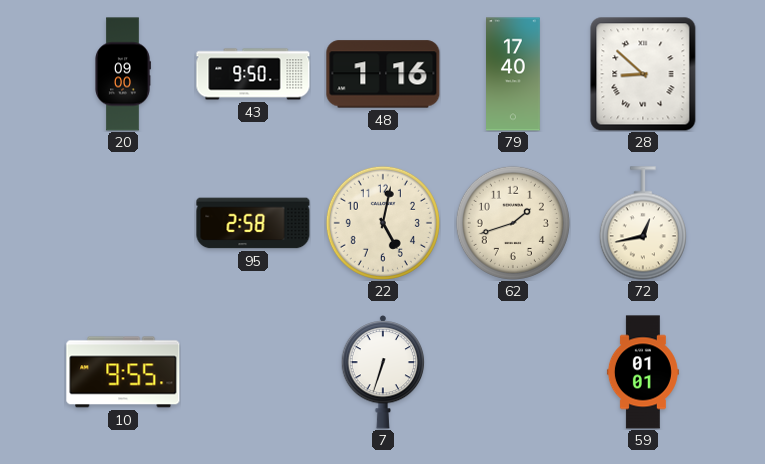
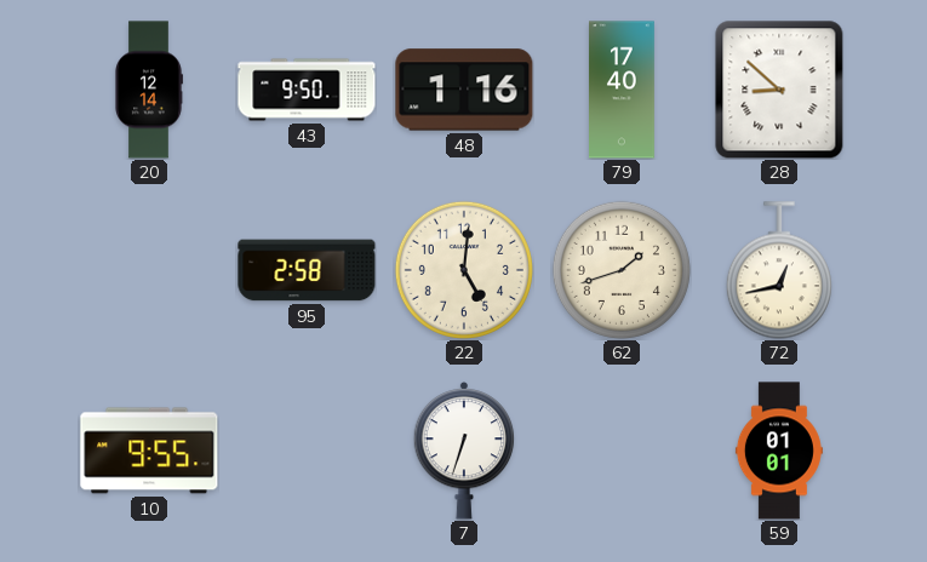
20: 09:00 -> 12:14
22: 5:02 -> 5:01
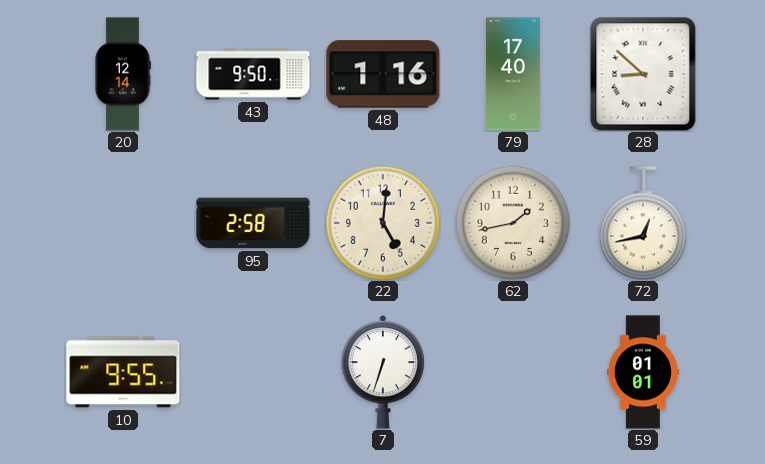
62: 1:42 -> 1:43
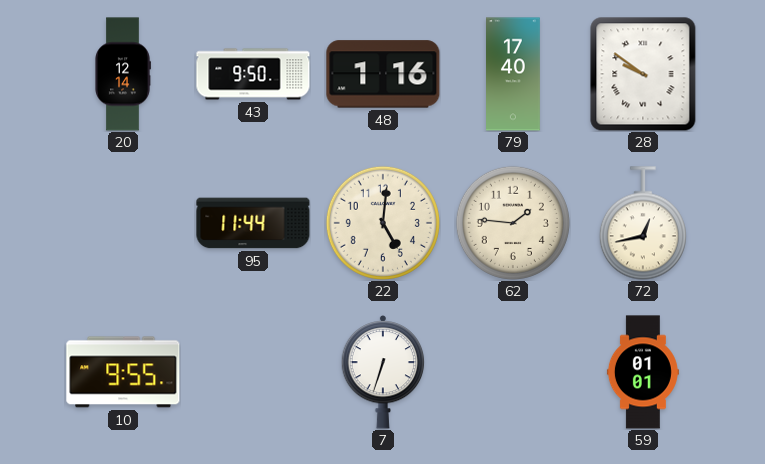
28: 8:52 -> 9:51
95: 2:58 -> 11:44
62: 1:43 -> 1:46
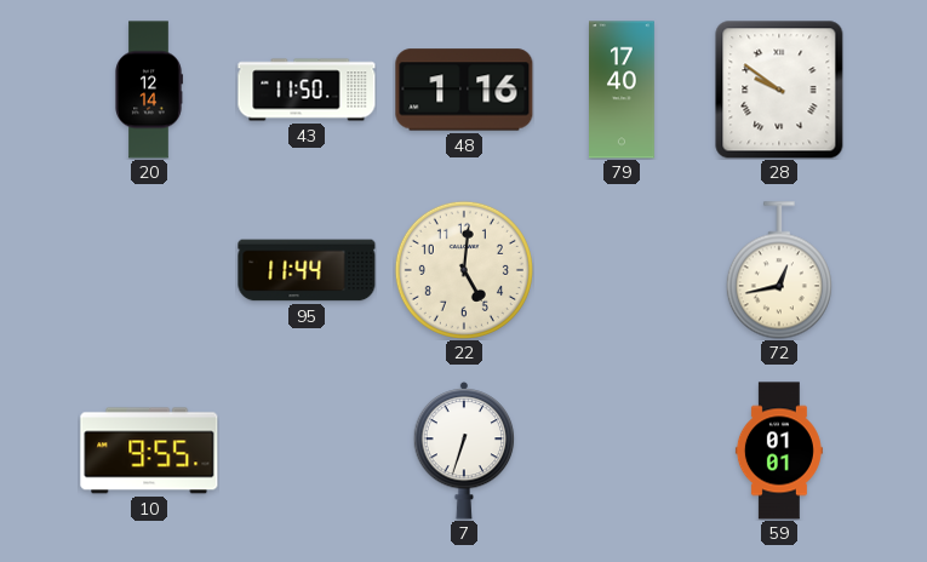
43: 9:50 -> 11:50
62: 1:46 -> none
